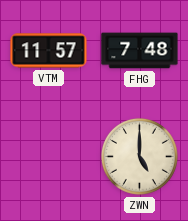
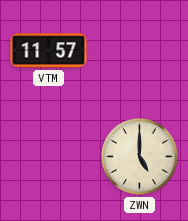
FHG: 7:48 -> none
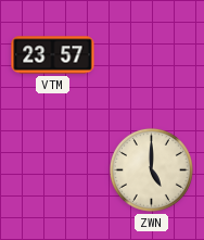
VTM: 11:57 -> 23:57
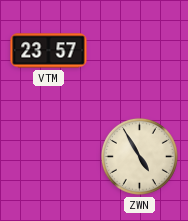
ZWN: 5:00 -> 4:55
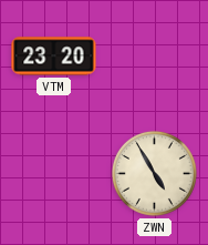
VTM: 23:57 -> 23:20
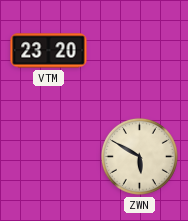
ZWN: 4:55 -> 5:50
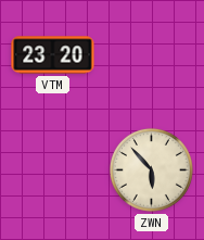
ZWN: 5:50 -> 5:53
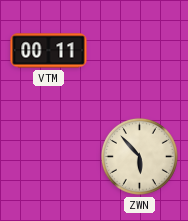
VTM: 23:20 -> 00:11
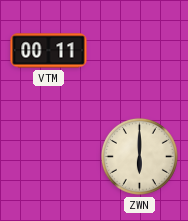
ZWN: 5:53 -> 6:00
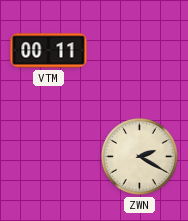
ZWN: 6:00 -> 2:20
